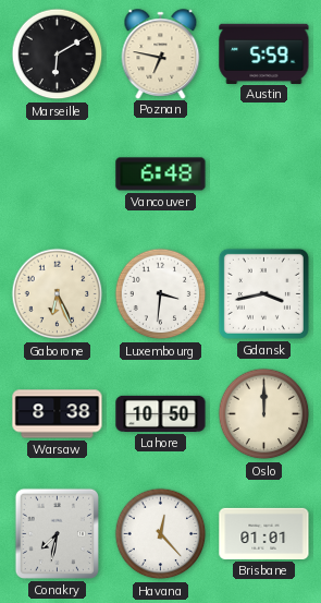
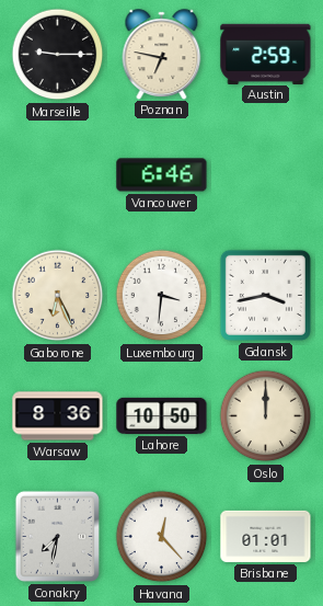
Marseille: 6:10 -> 9:15
Austin: 5:59 -> 2:59
Vancouver: 6:48 -> 6:46
Warsaw: 8:38 -> 8:36
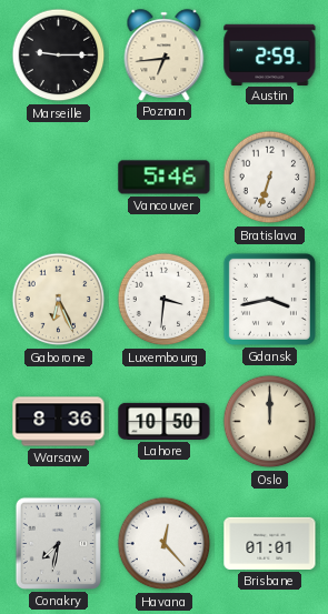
Poznan: 6:47 -> 6:44
Vancouver: 6:46 -> 5:46
Bratislava: none -> 6:33
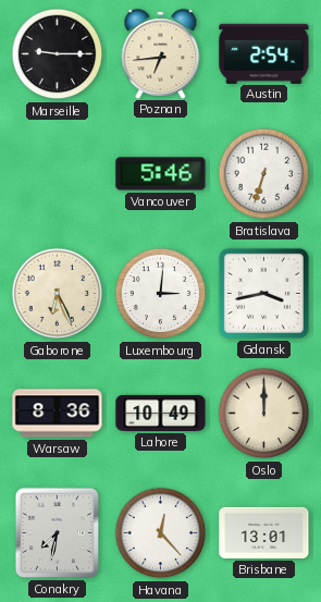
Austin: 2:59 -> 2:54
Luxembourg: 3:31 -> 3:01
Lahore: 10:50 -> 10:49
Brisbane: 01:01 -> 13:01
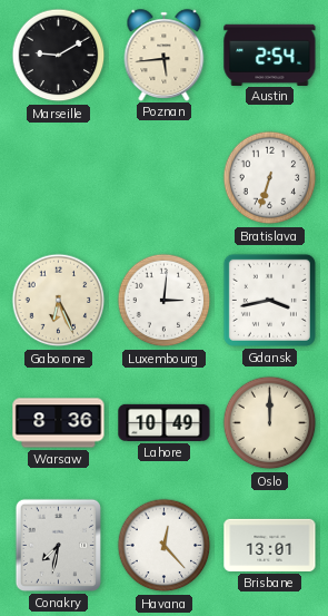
Marseille: 9:15 -> 9:10
Poznan: 6:44 -> 5:44
Vancouver: 5:46 -> none
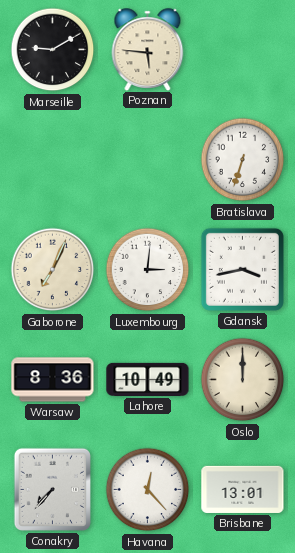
Poznan: 5:44 -> 5:46
Austin: 2:54 -> none
Gaborone: 6:26 -> 7:04
Conakry: 7:32 -> 7:37
